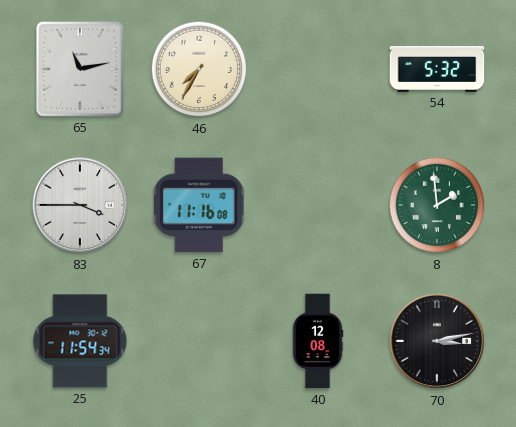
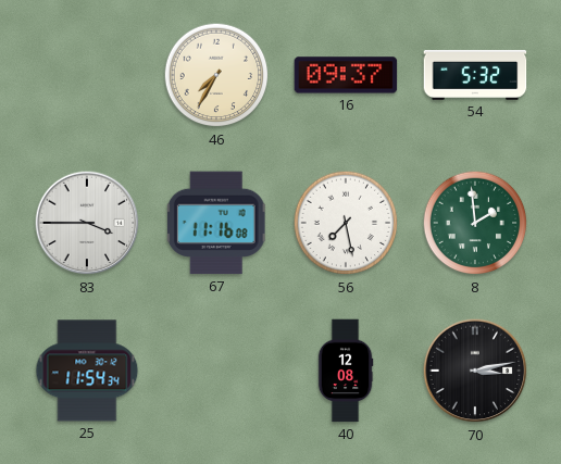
65: 11:13 -> none
16: none -> 09:37
56: none -> 7:28
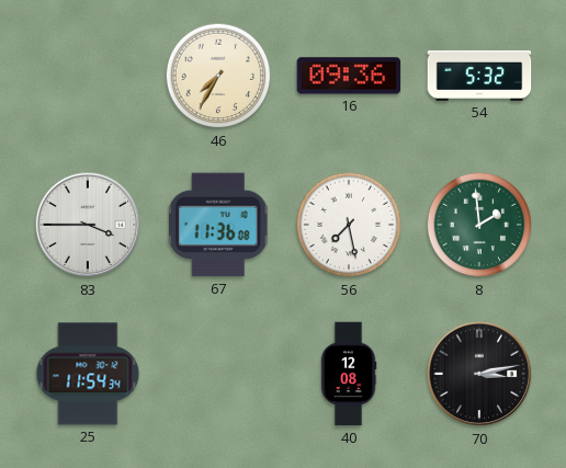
16: 09:37 -> 09:36
67: 11:16 -> 11:36
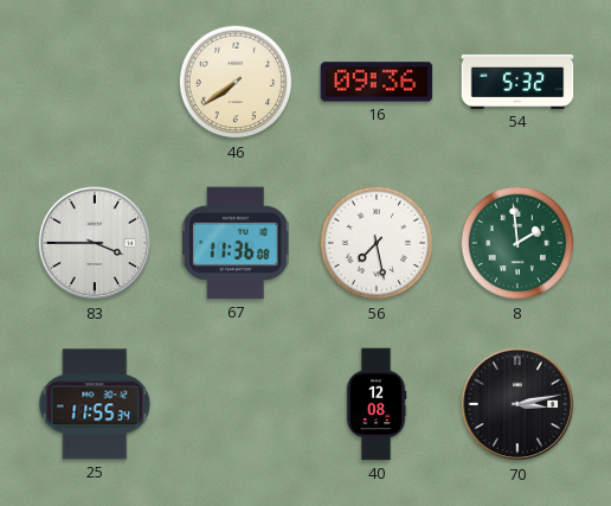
46: 7:35 -> 7:39
25: 11:54 -> 11:55
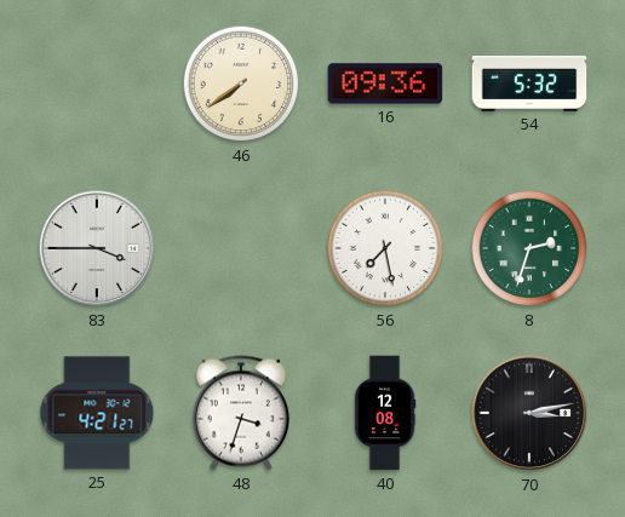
67: 11:36 -> none
8: 1:59 -> 2:33
25: 11:55 -> 4:21
48: none -> 3:33
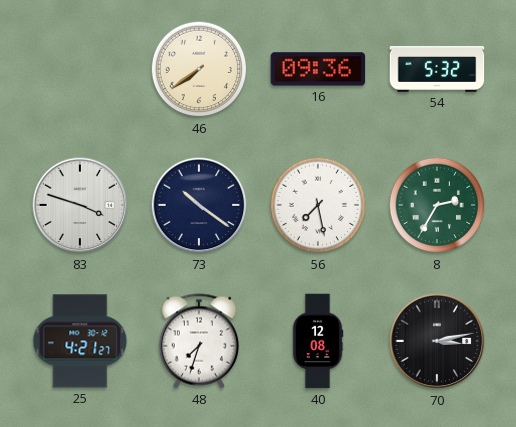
83: 3:45 -> 3:48
73: none -> 10:21
8: 2:33 -> 2:35
48: 3:33 -> 7:33
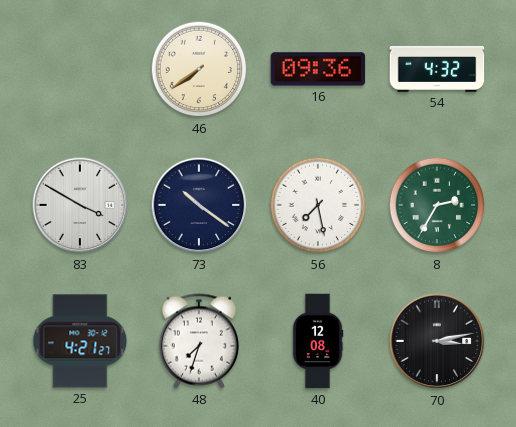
54: 5:32 -> 4:32
83: 3:48 -> 3:50
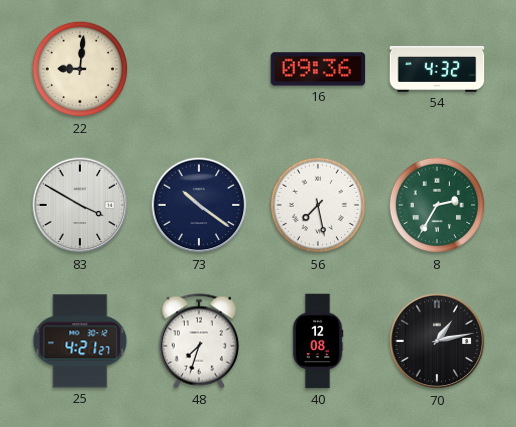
22: none -> 9:01
46: 7:39 -> none
70: 3:13 -> 1:13
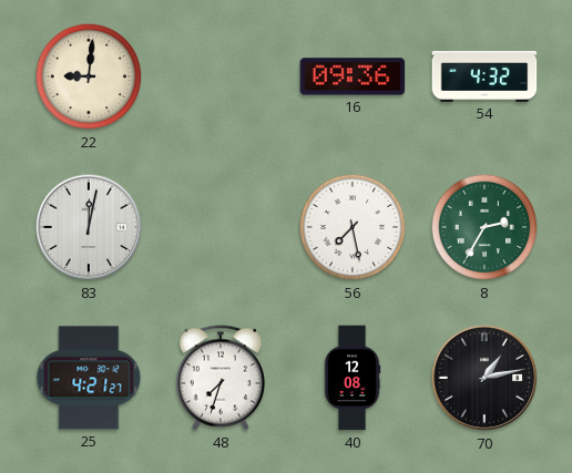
83: 3:50 -> 12:02
73: 10:21 -> none
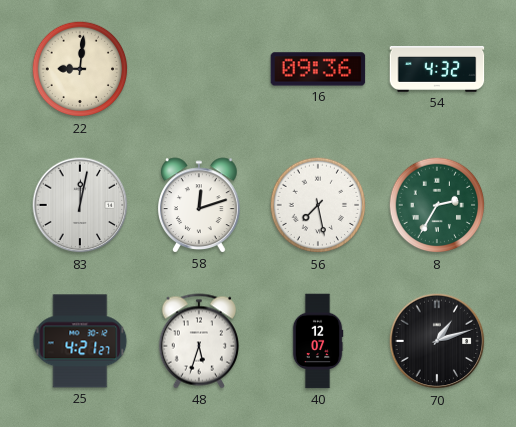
58: none -> 12:12
48: 7:33 -> 5:33
40: 12:08 -> 12:07
70: 1:13 -> 1:12
